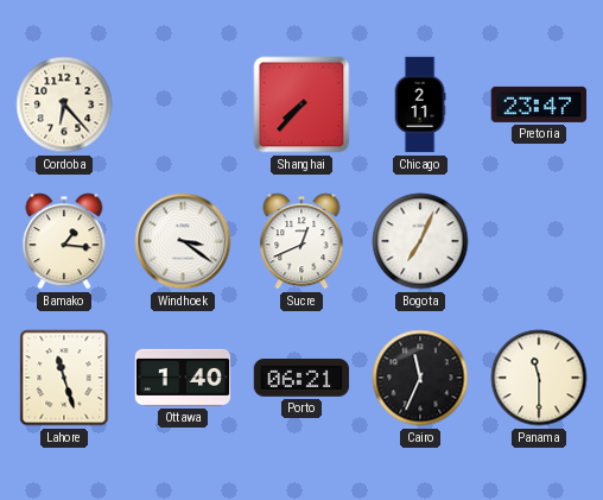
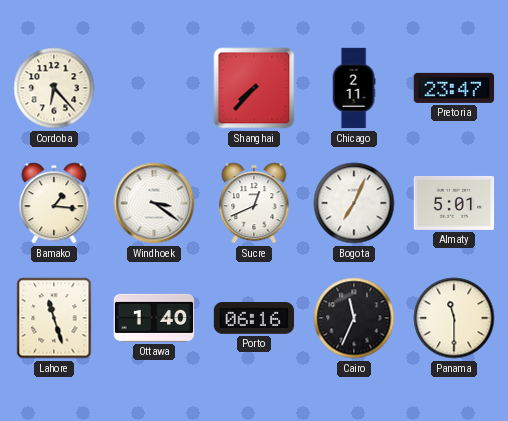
Almaty: none -> 5:01
Porto: 06:21 -> 06:16
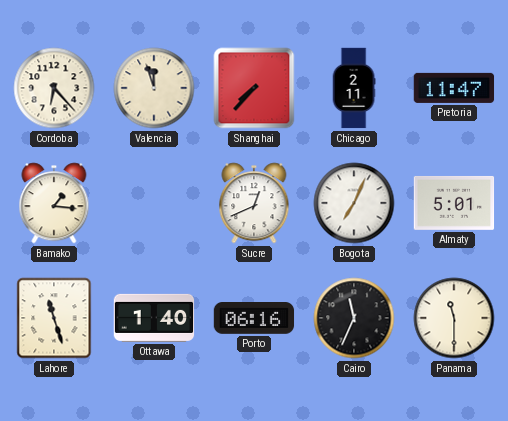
Valencia: none -> 11:57
Pretoria: 23:47 -> 11:47
Windhoek: 3:21 -> none
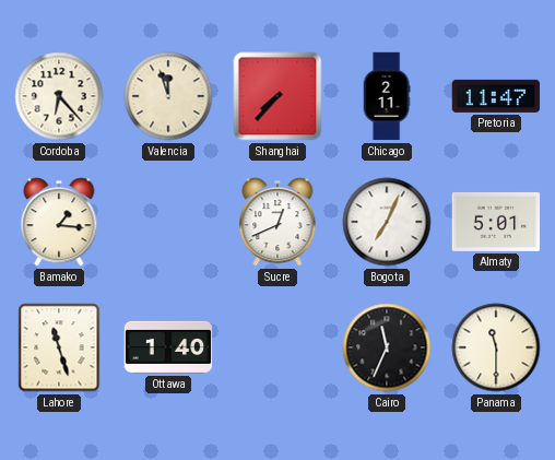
Porto: 06:16 -> none
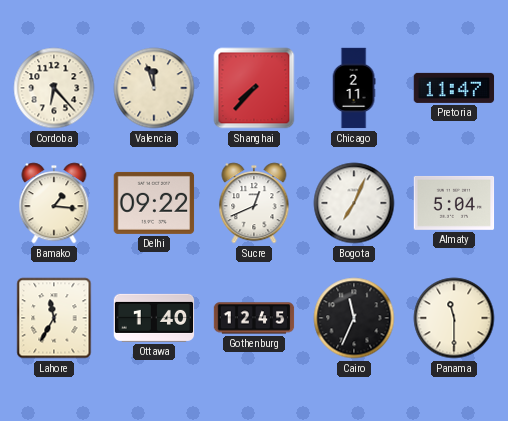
Delhi: none -> 09:22
Almaty: 5:01 -> 5:04
Lahore: 11:27 -> 11:35
Gothenburg: none -> 12:45
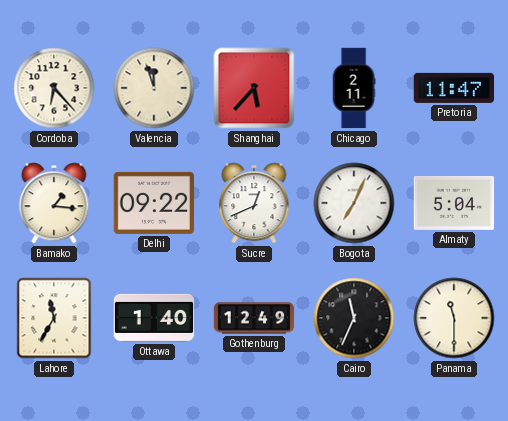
Shanghai: 7:37 -> 5:37
Gothenburg: 12:45 -> 12:49
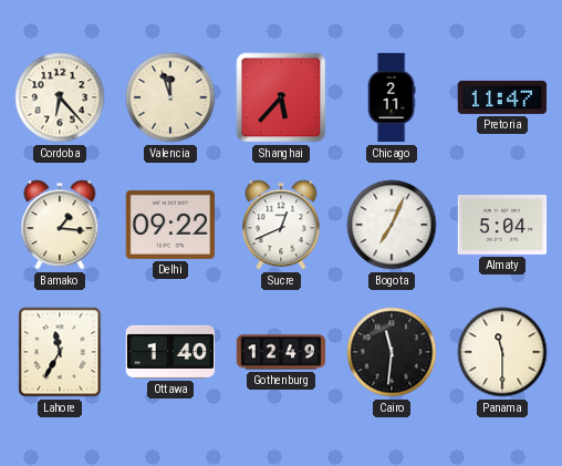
Cairo: 11:34 -> 11:31
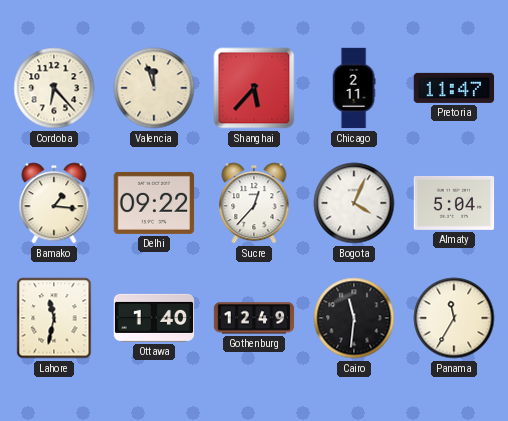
Sucre: 12:41 -> 12:37
Bogota: 7:04 -> 4:04
Lahore: 11:35 -> 11:32
Panama: 11:30 -> 11:35
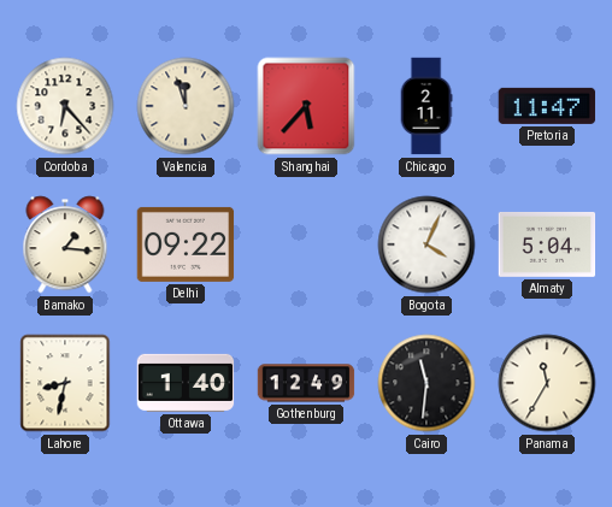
Sucre: 12:37 -> none
Lahore: 11:32 -> 8:32
